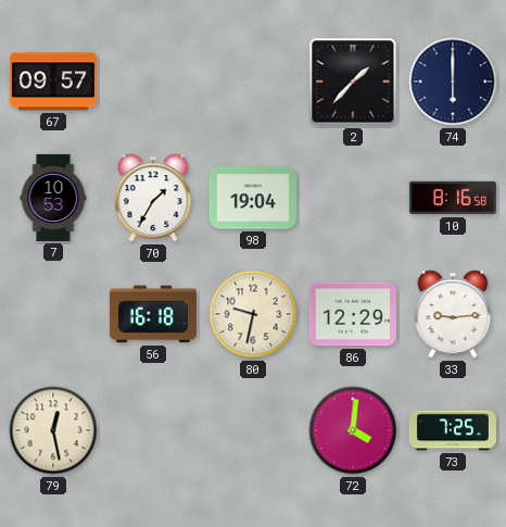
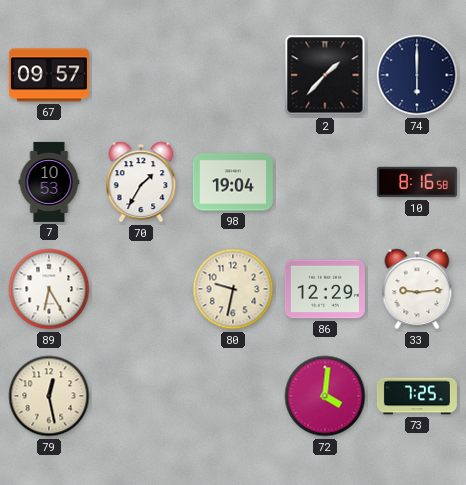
89: none -> 6:25
56: 16:18 -> none
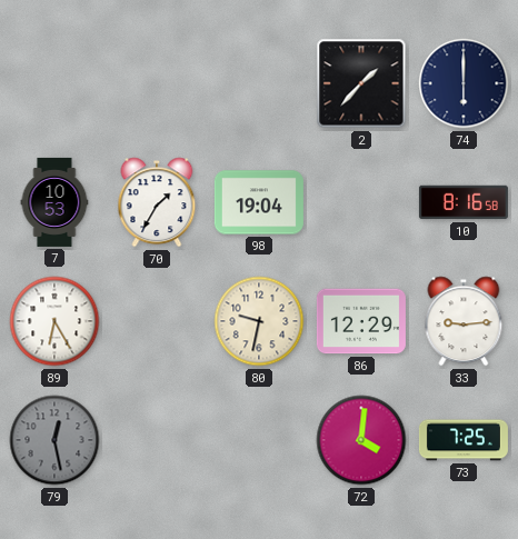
67: 09:57 -> none
79 dial: cream -> grey
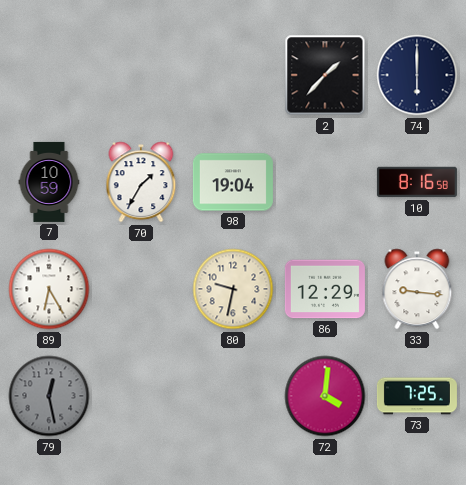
7: 10:53 -> 10:59
33: 9:14 -> 9:16
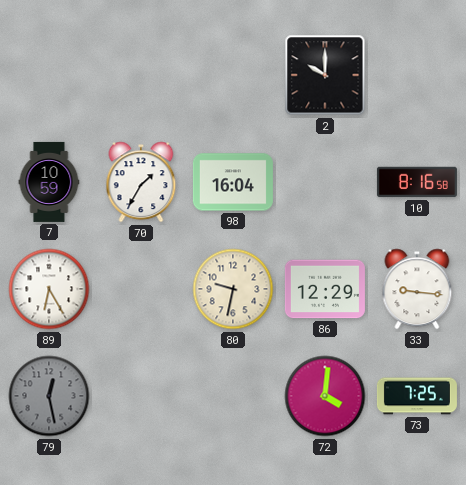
2: 1:37 -> 10:00
74: 6:00 -> none
98: 19:04 -> 16:04
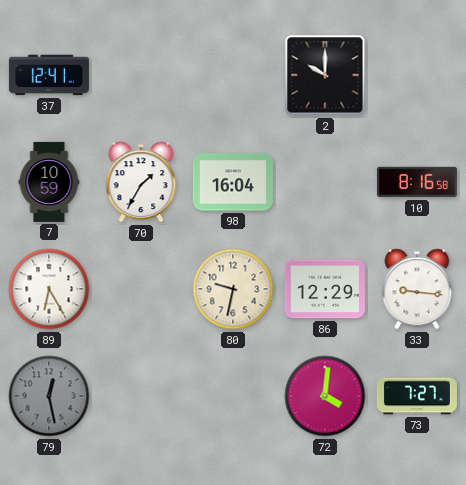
37: none -> 12:41
73: 7:25 -> 7:27
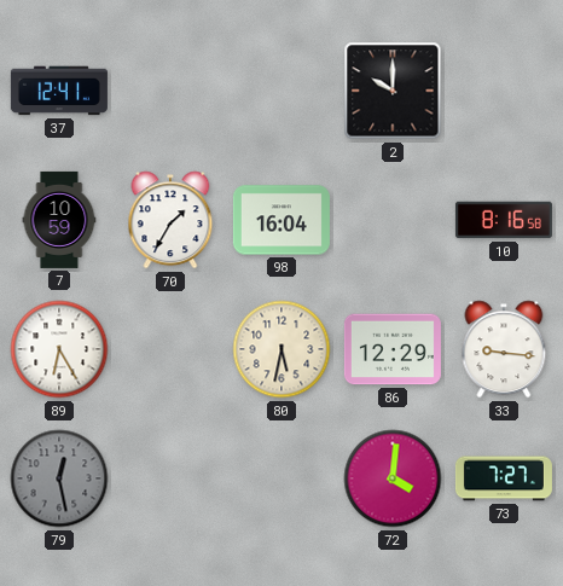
80: 9:32 -> 5:32
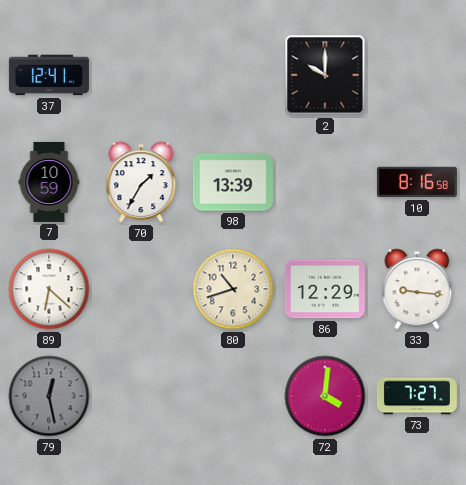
98: 16:04 -> 13:39
89: 6:25 -> 6:22
80: 5:32 -> 10:42
